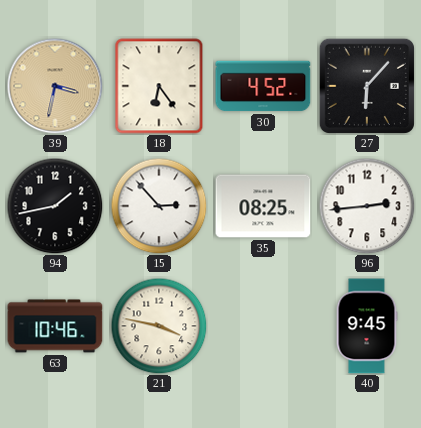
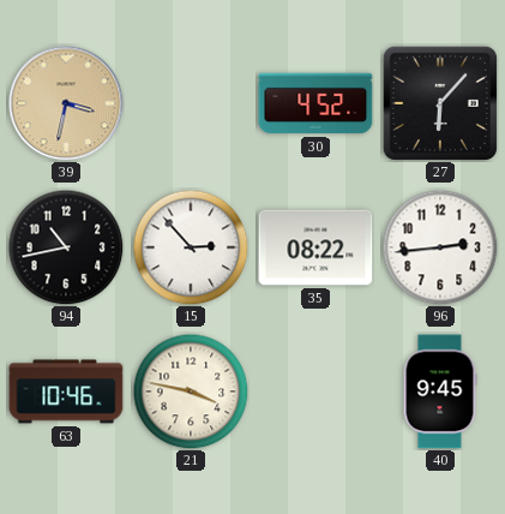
18: 6:24 -> none
94: 1:43 -> 10:43
35: 08:25 -> 08:22
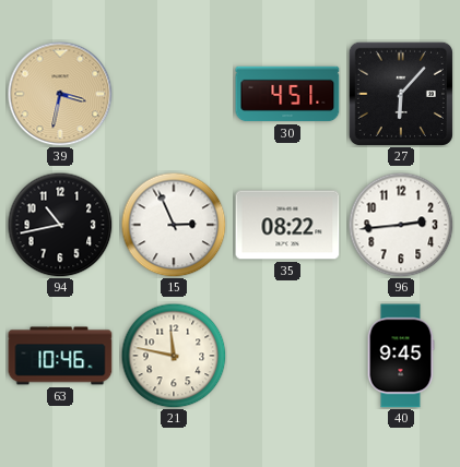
30: 4:52 -> 4:51
15: 2:53 -> 2:56
21: 3:47 -> 11:47
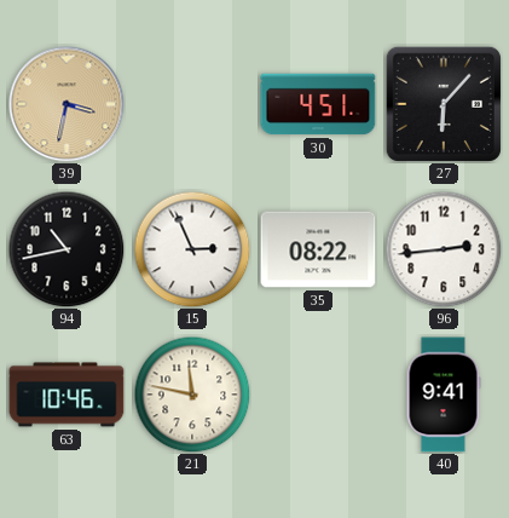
40: 9:45 -> 9:41
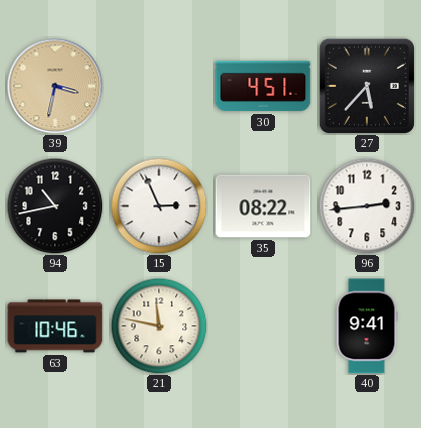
27: 6:07 -> 5:37
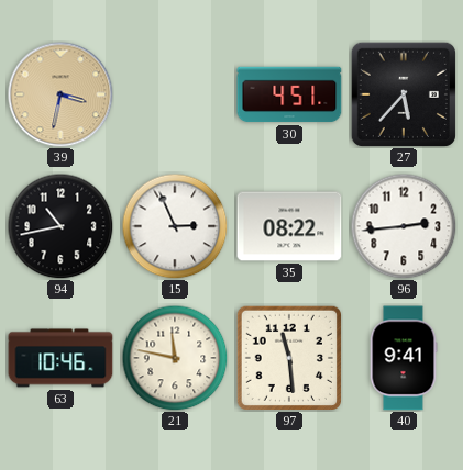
97: none -> 11:29
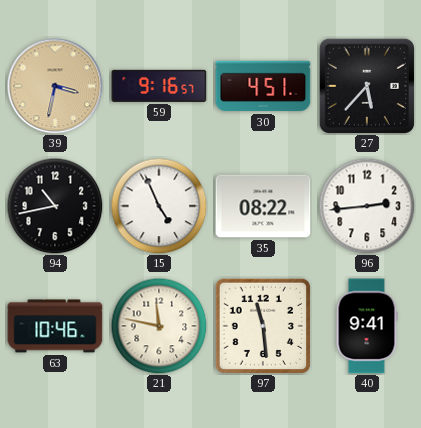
59: none -> 9:16
15: 2:56 -> 4:56
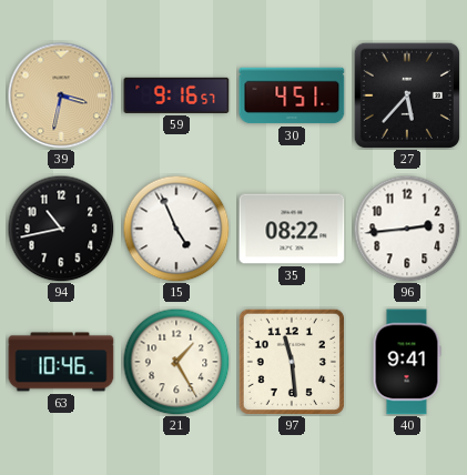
21: 11:47 -> 1:25
